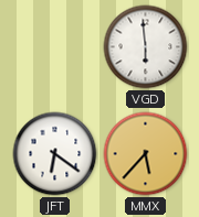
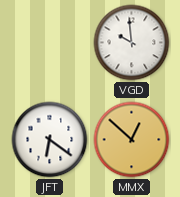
VGD: 5:59 -> 9:59
MMX: 5:37 -> 12:52
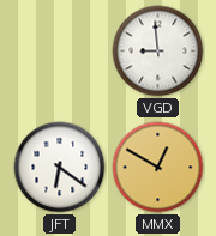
VGD: 9:59 -> 8:59
MMX: 12:52 -> 12:50
